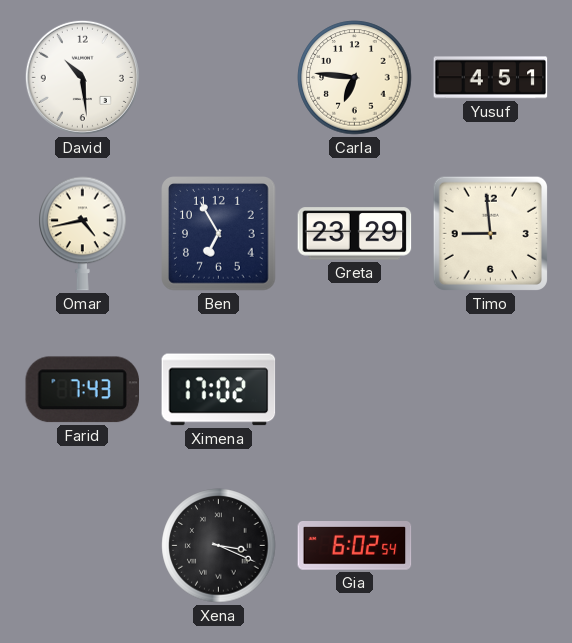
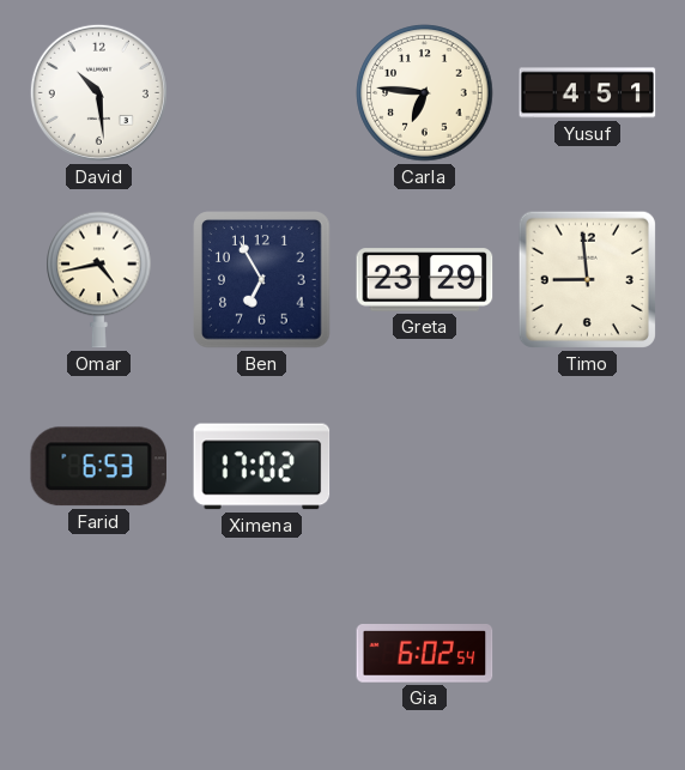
Farid: 7:43 -> 6:53
Xena: 3:19 -> none
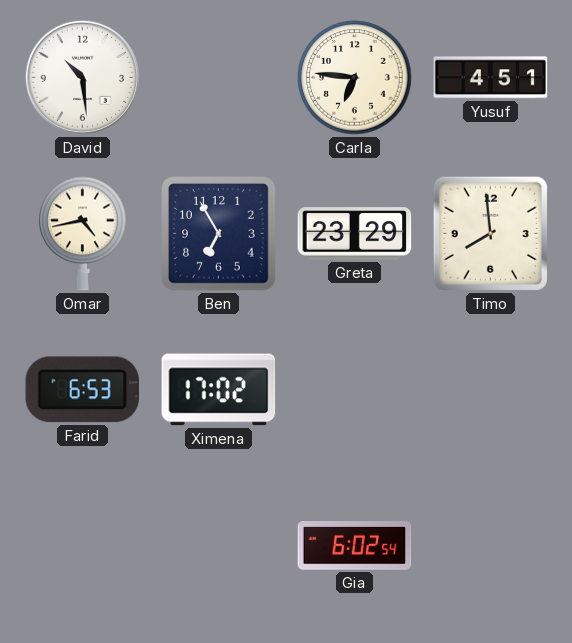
Timo: 8:59 -> 7:59
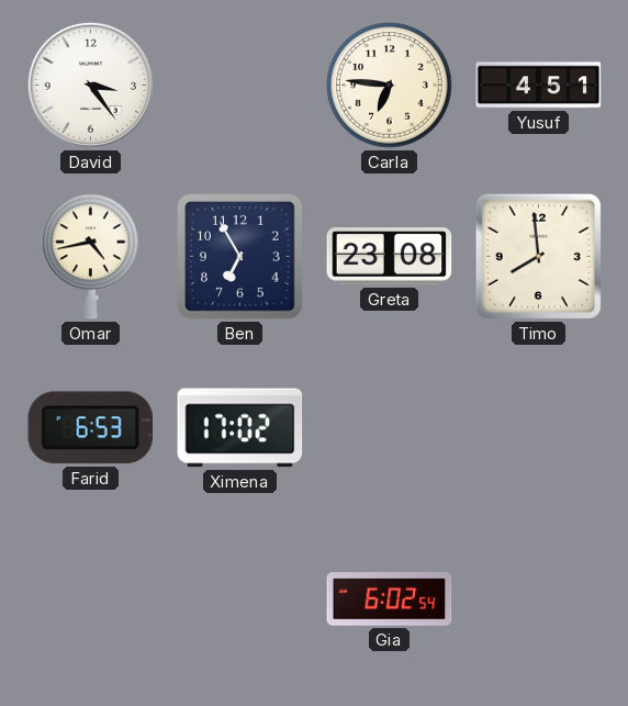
David: 10:29 -> 3:24
Greta: 23:29 -> 23:08
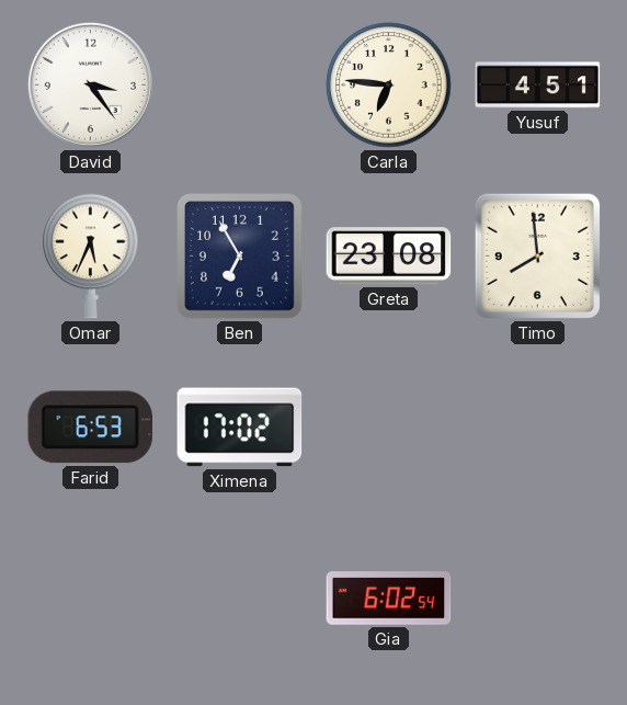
Omar: 4:43 -> 5:34
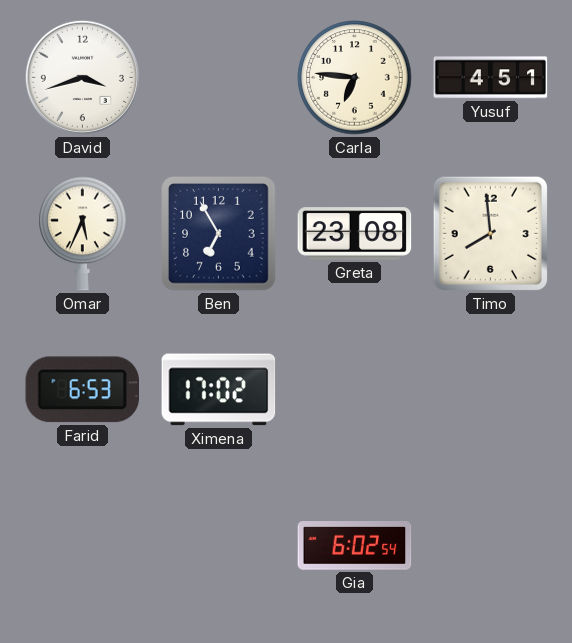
David: 3:24 -> 3:42
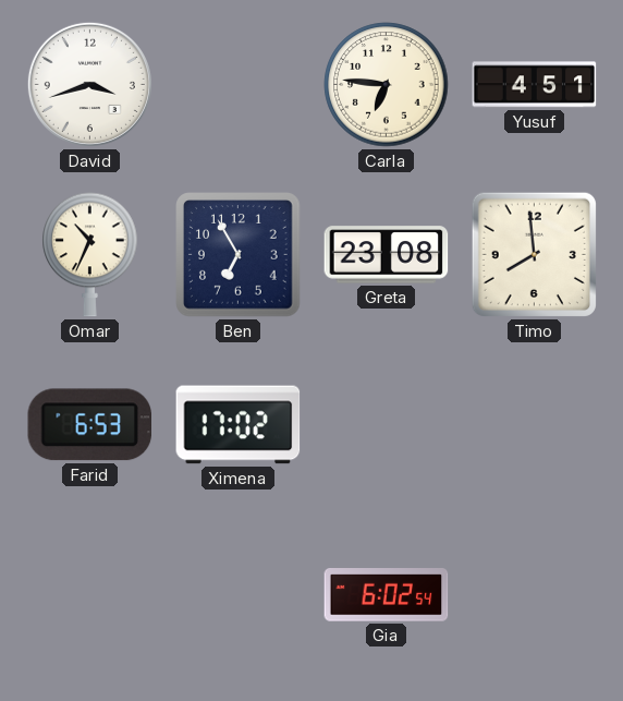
Omar: 5:34 -> 10:34
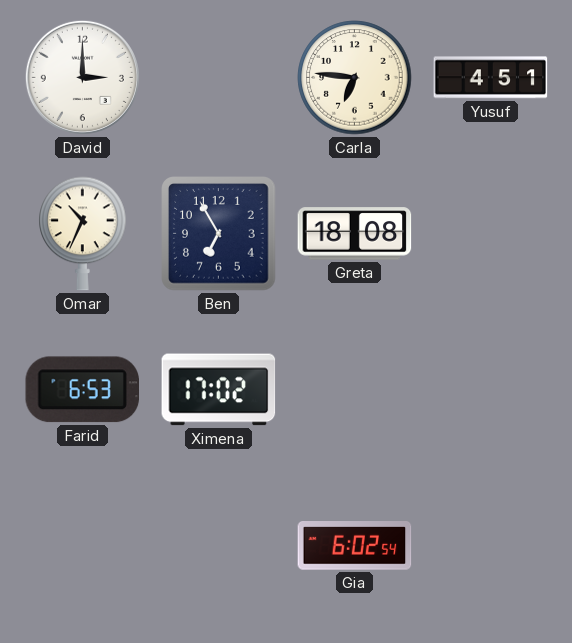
David: 3:42 -> 3:00
Greta: 23:08 -> 18:08
Timo: 7:59 -> none
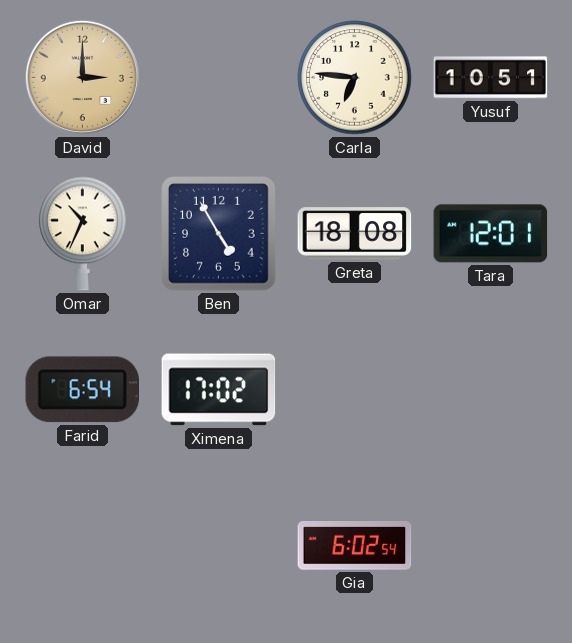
David dial: white -> champagne
Yusuf: 4:51 -> 10:51
Ben: 6:55 -> 4:55
Tara: none -> 12:01
Farid: 6:53 -> 6:54
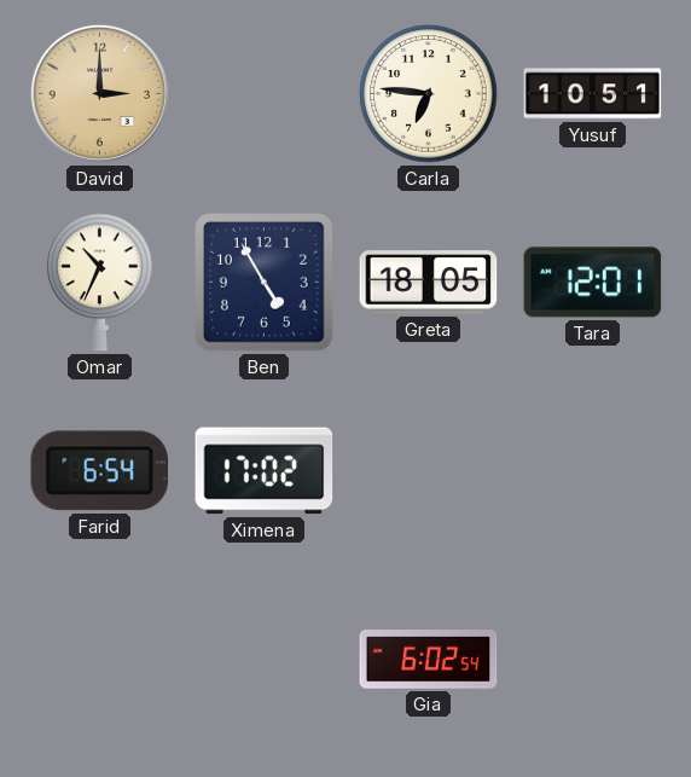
Greta: 18:08 -> 18:05
